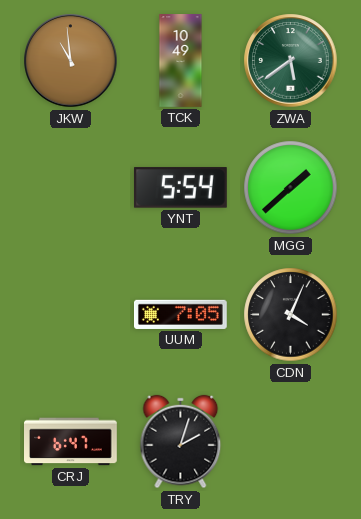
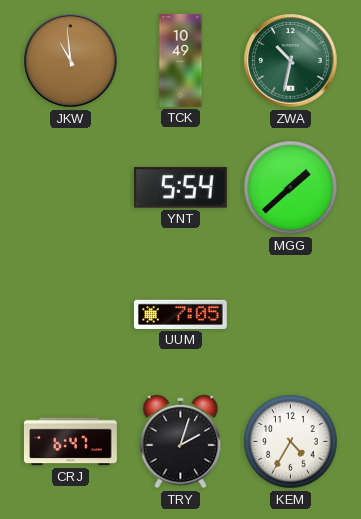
ZWA: 5:39 -> 10:32
CDN: 4:04 -> none
KEM: none -> 4:35
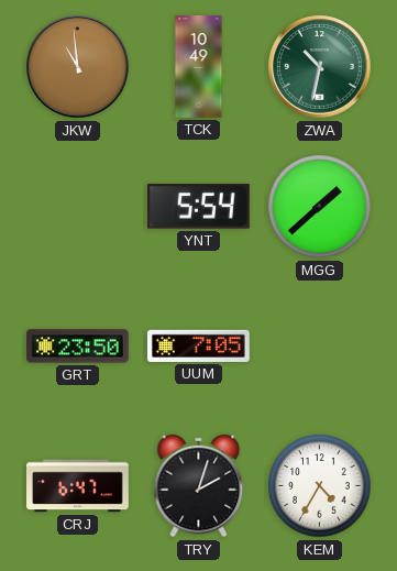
GRT: none -> 23:50
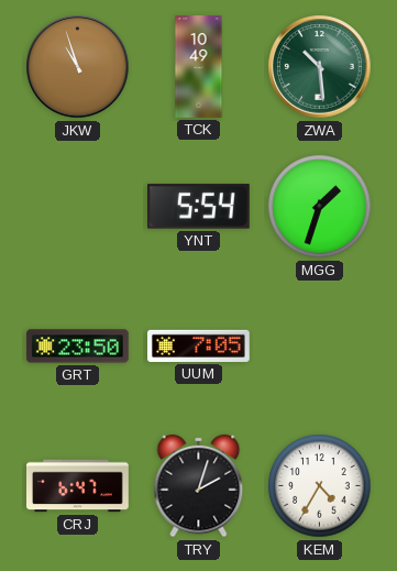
JKW: 10:59 -> 10:57
ZWA: 10:32 -> 10:29
MGG: 1:38 -> 1:33
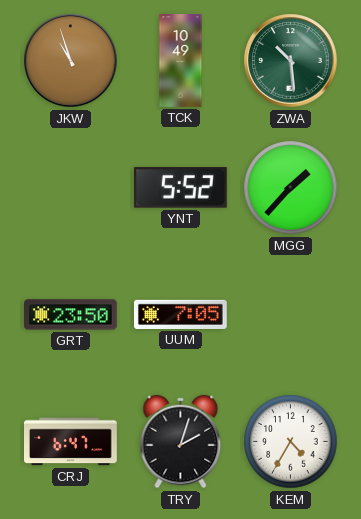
YNT: 5:54 -> 5:52
MGG: 1:33 -> 1:37
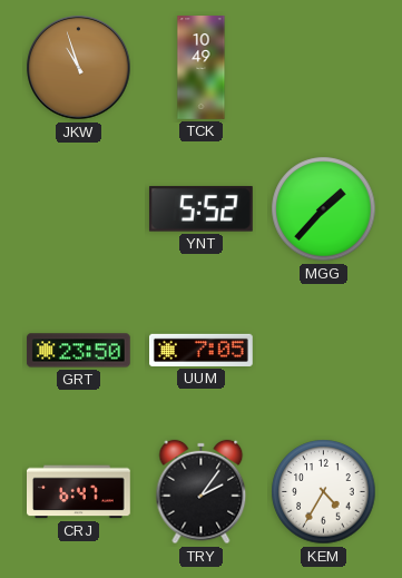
ZWA: 10:29 -> none
TRY: 2:03 -> 2:06
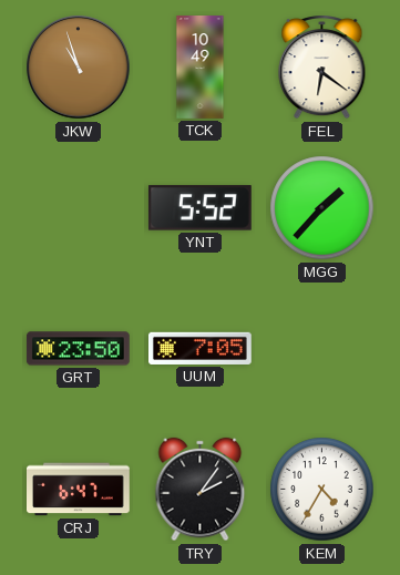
FEL: none -> 6:21
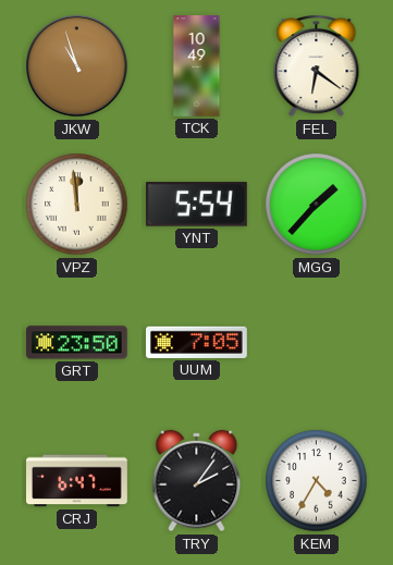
VPZ: none -> 11:59
YNT: 5:52 -> 5:54
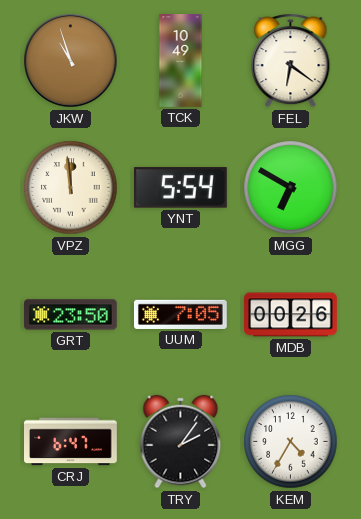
MGG: 1:37 -> 6:50
MDB: none -> 00:26
